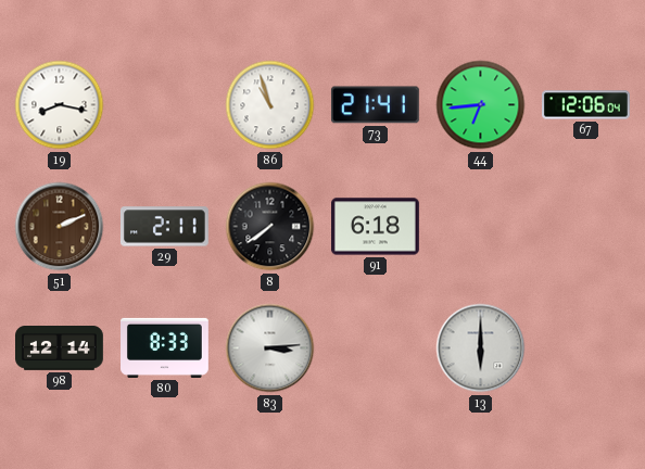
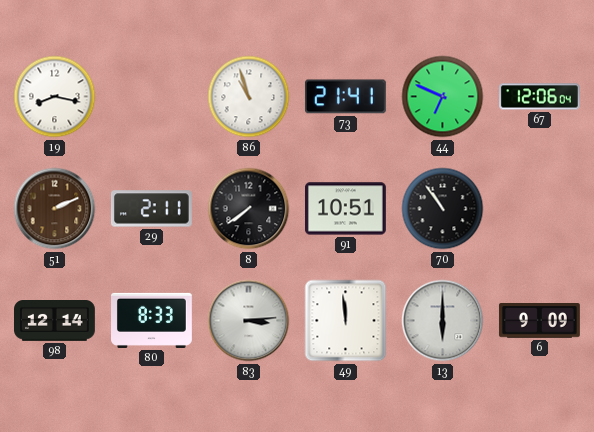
44: 6:44 -> 6:49
91: 6:18 -> 10:51
70: none -> 10:54
49: none -> 11:59
6: none -> 9:09
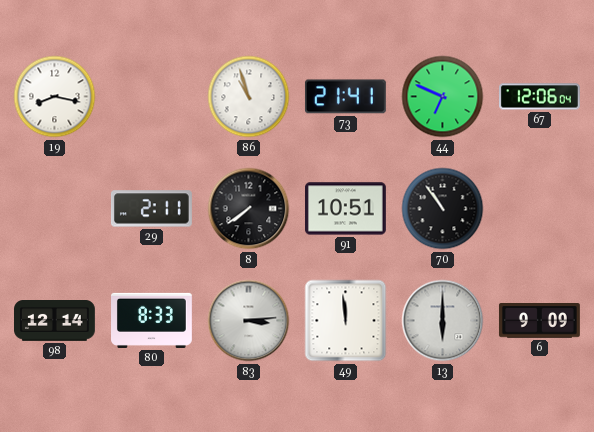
51: 2:11 -> none
